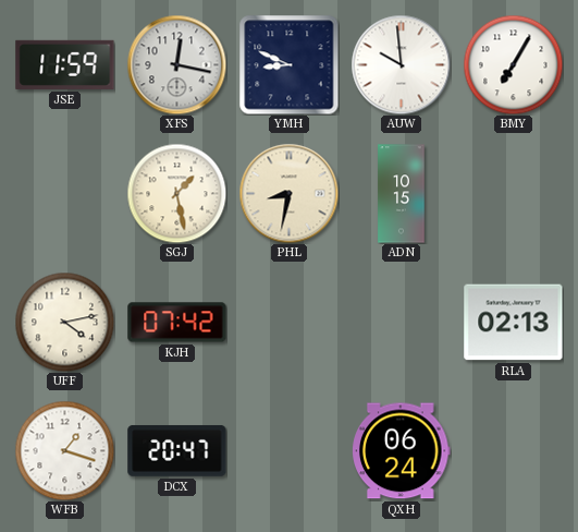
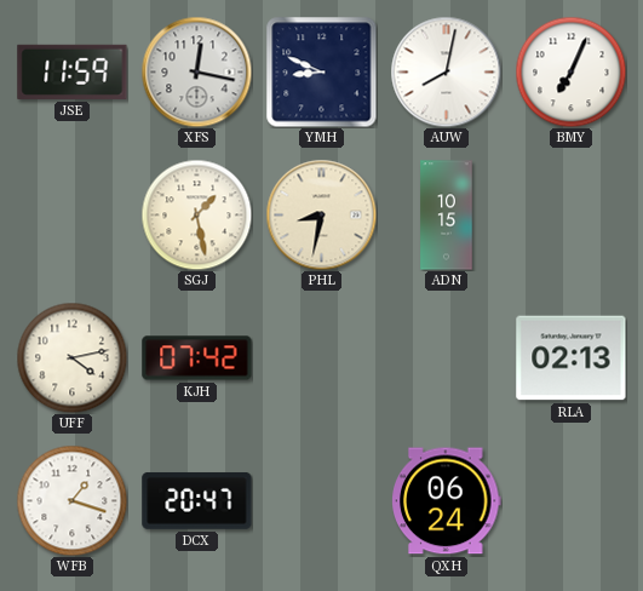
AUW: 9:59 -> 8:02
BMY: 7:05 -> 7:04
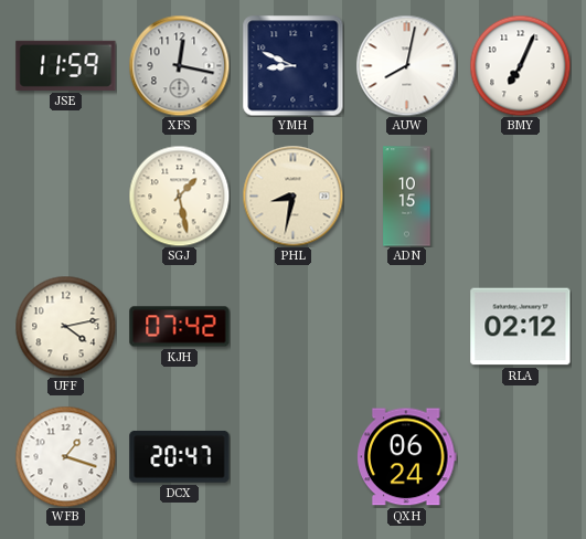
RLA: 02:13 -> 02:12
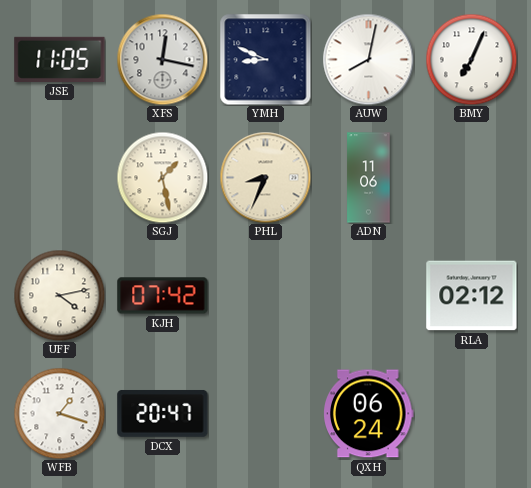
JSE: 11:59 -> 11:05
PHL: 8:32 -> 8:34
ADN: 10:15 -> 11:06
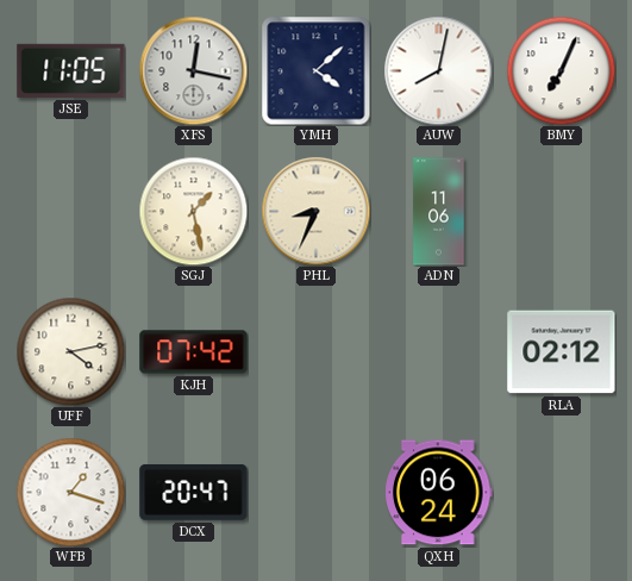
YMH: 8:49 -> 4:08
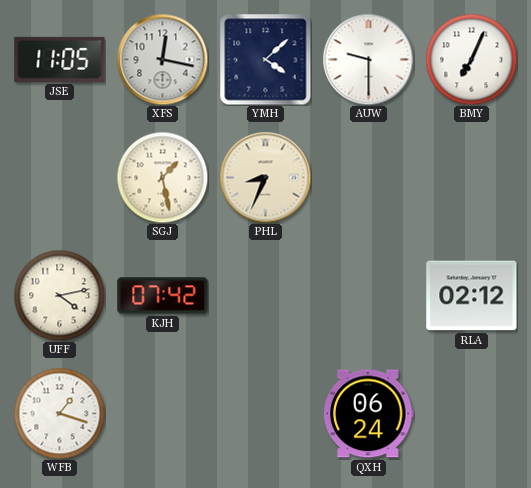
AUW: 8:02 -> 9:30
ADN: 11:06 -> none
DCX: 20:47 -> none
